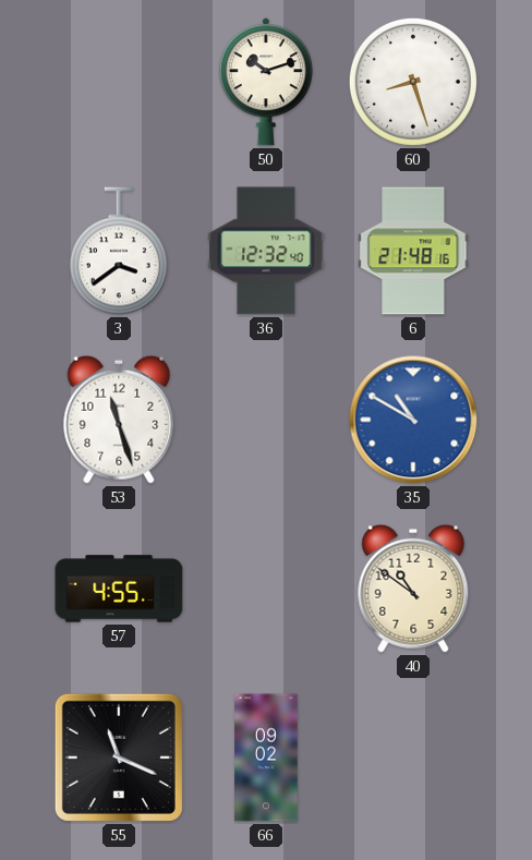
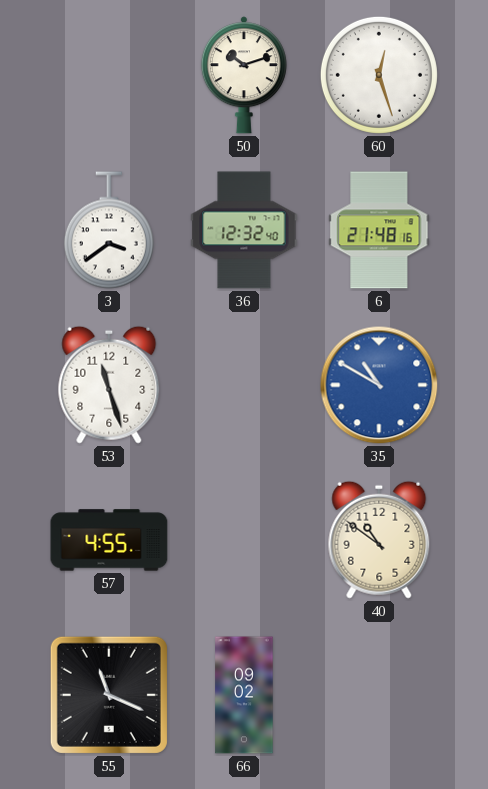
60: 8:27 -> 12:27
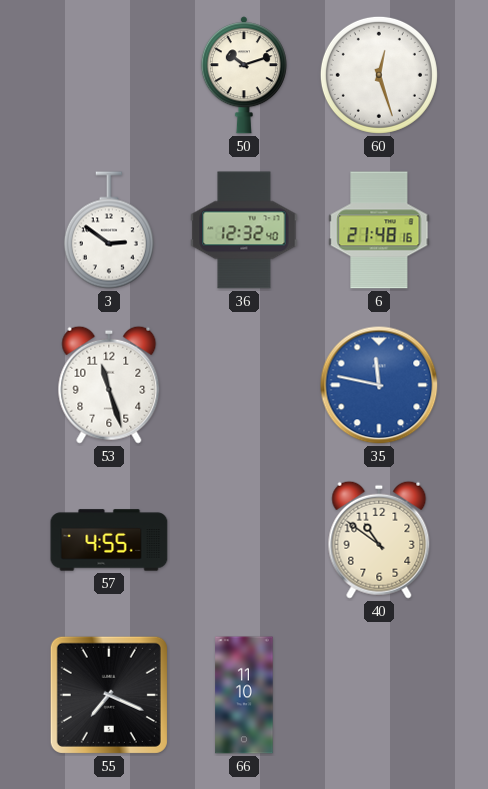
3: 3:39 -> 2:51
35: 10:50 -> 11:47
55: 11:19 -> 7:19
66: 09:02 -> 11:10
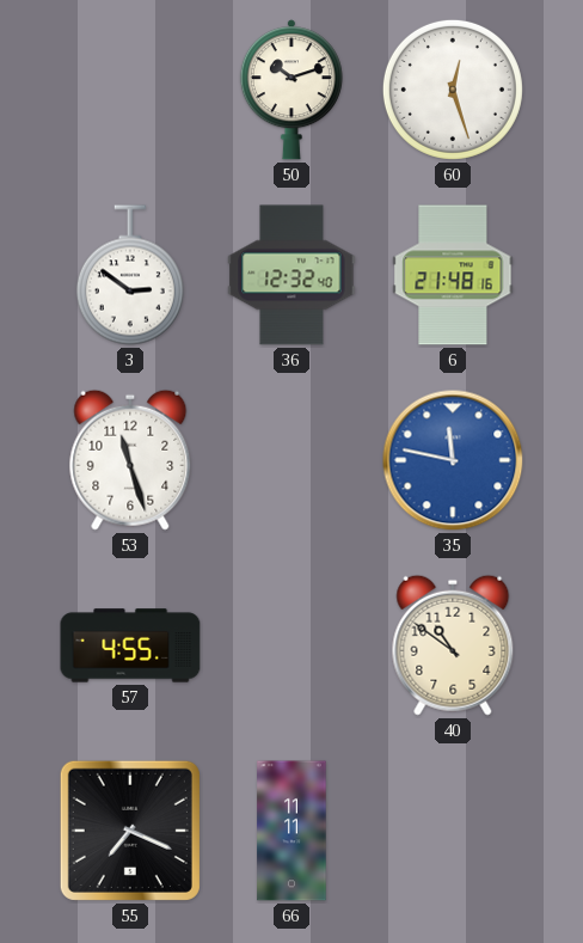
66: 11:10 -> 11:11
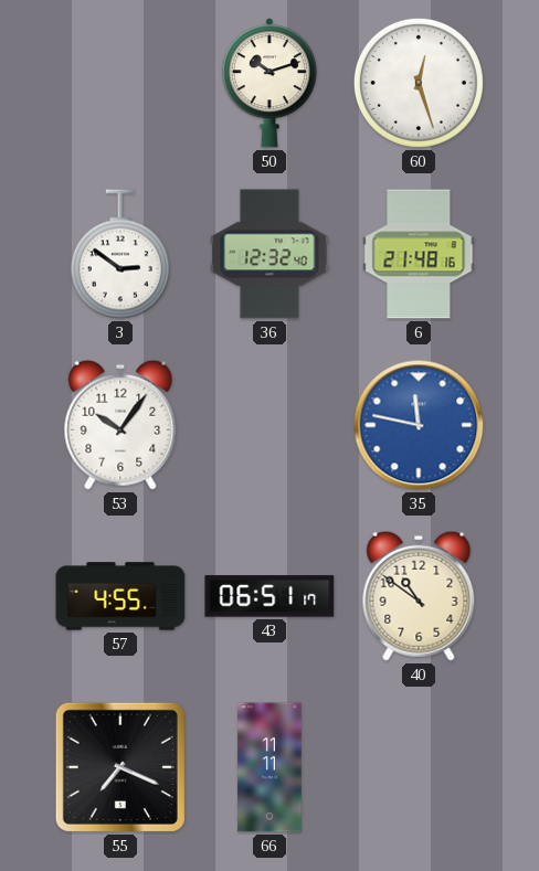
53: 11:27 -> 10:06
43: none -> 06:51
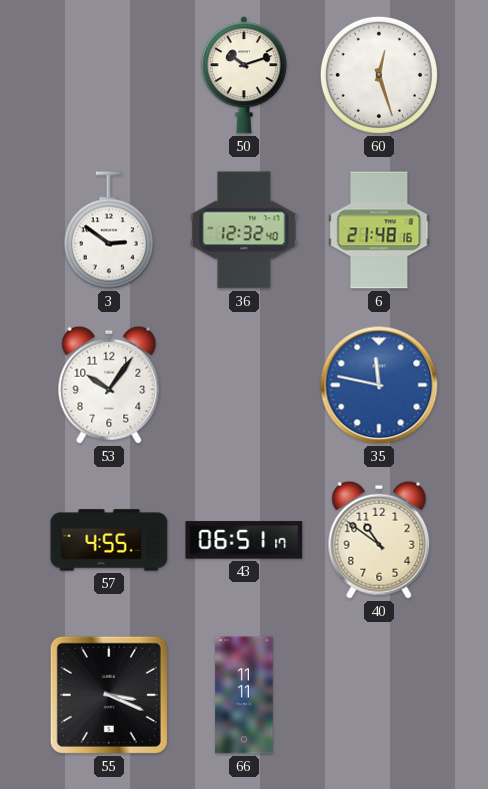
55: 7:19 -> 3:19
